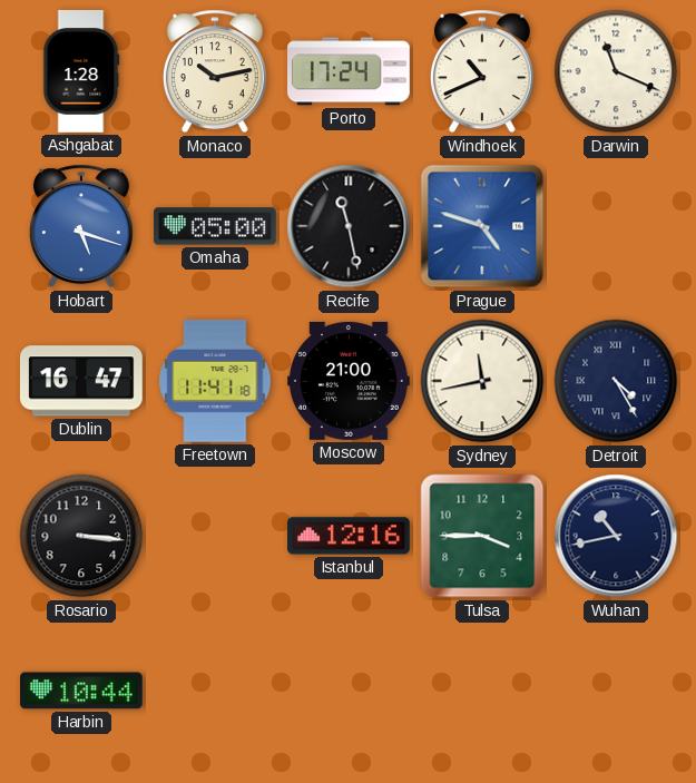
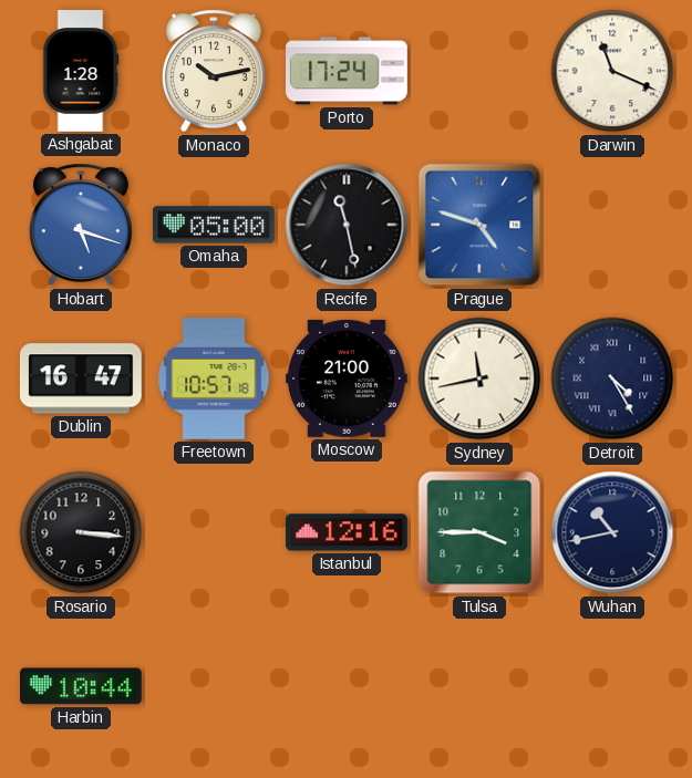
Windhoek: 10:41 -> none
Freetown: 11:41 -> 10:57
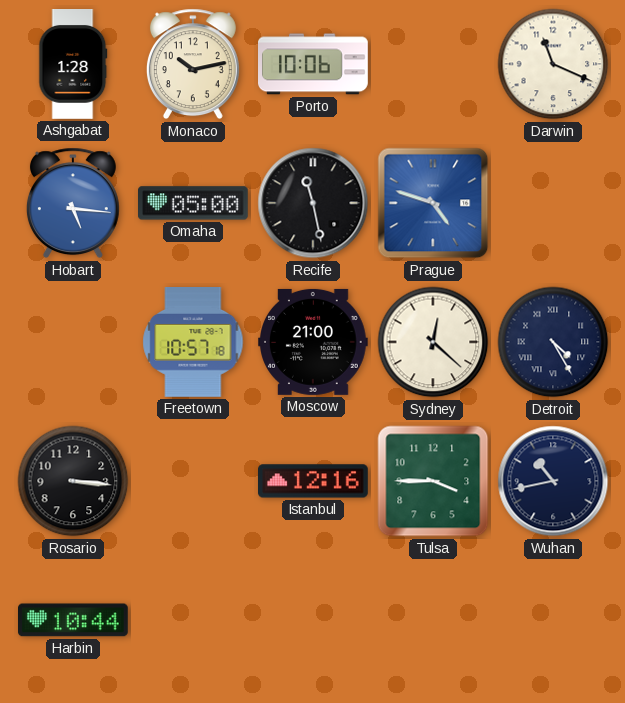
Porto: 17:24 -> 10:06
Hobart: 5:18 -> 5:16
Dublin: 16:47 -> none
Sydney: 11:43 -> 12:22
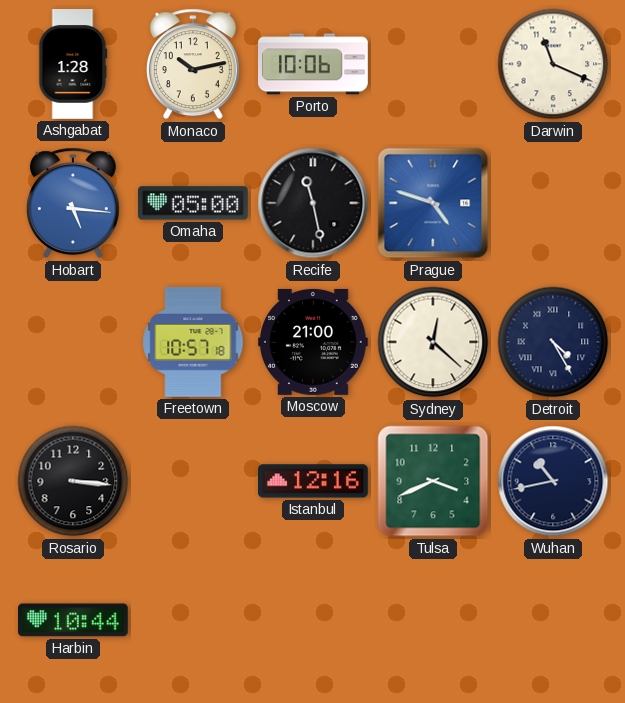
Tulsa: 3:45 -> 3:41
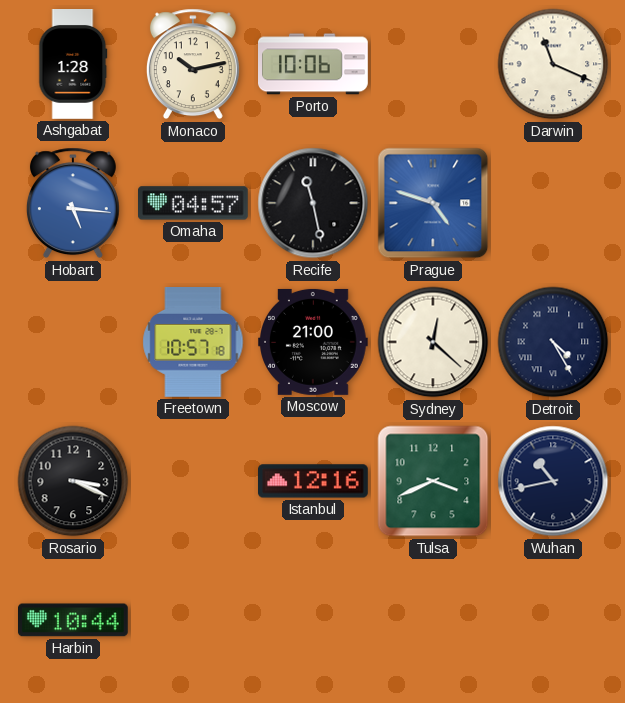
Omaha: 05:00 -> 04:57
Rosario: 3:16 -> 3:19
